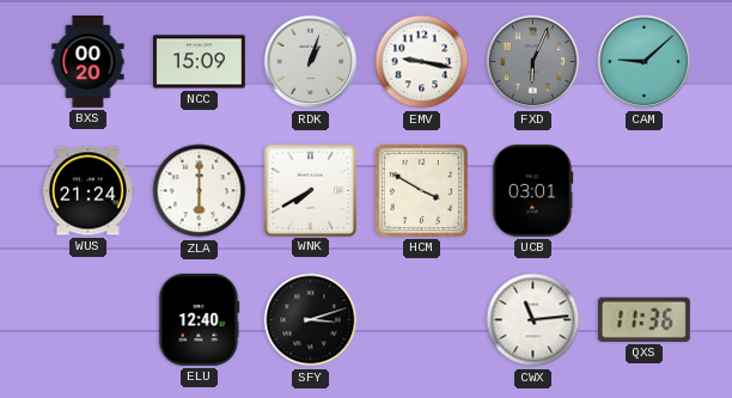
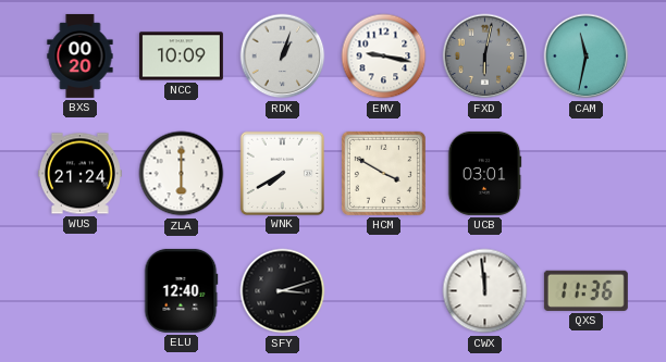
NCC: 15:09 -> 10:09
FXD: 6:04 -> 6:02
CAM: 9:08 -> 11:32
CWX: 11:14 -> 11:59
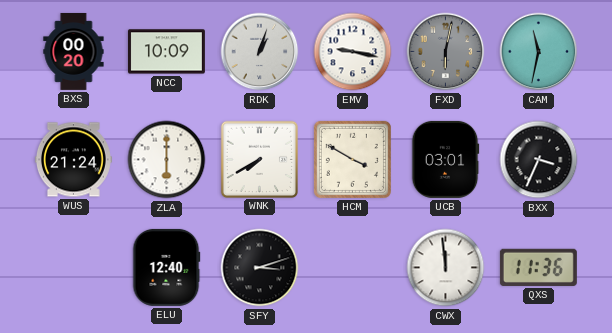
BXX: none -> 3:34
